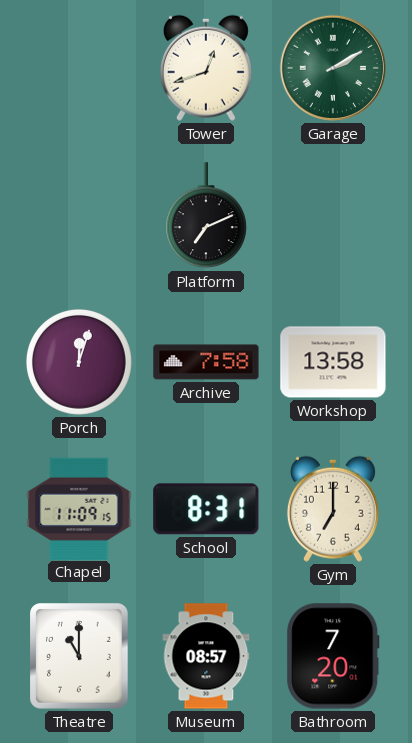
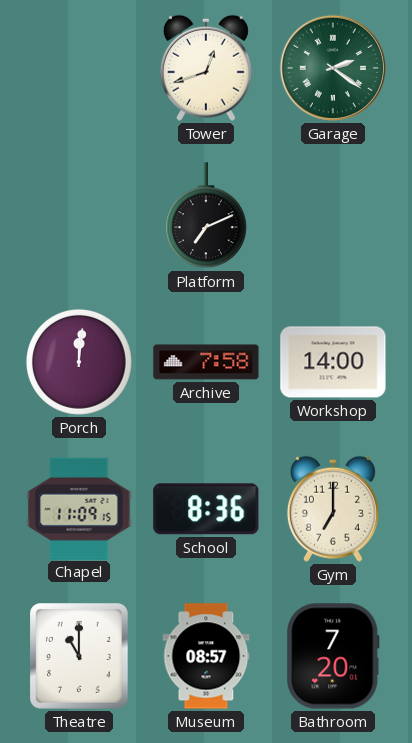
Garage: 2:10 -> 2:21
Porch: 12:03 -> 12:01
Workshop: 13:58 -> 14:00
School: 8:31 -> 8:36
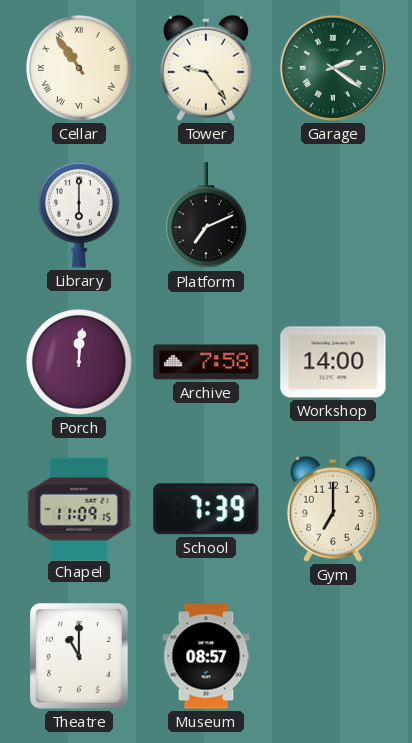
Cellar: none -> 10:54
Tower: 12:42 -> 9:24
Library: none -> 6:00
School: 8:36 -> 7:39
Bathroom: 7:20 -> none
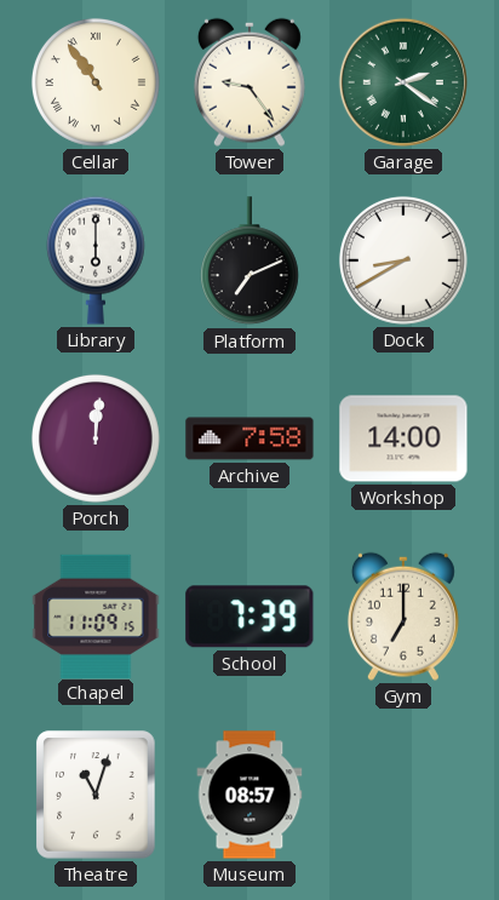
Dock: none -> 8:40
Theatre: 11:00 -> 11:03
